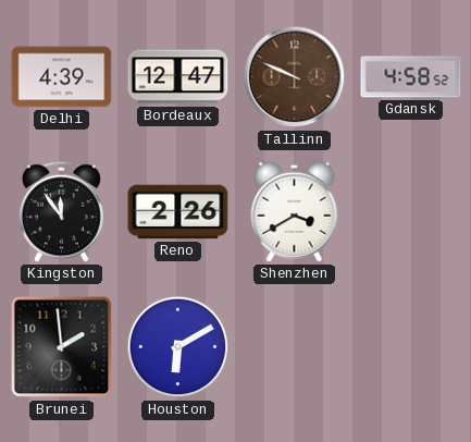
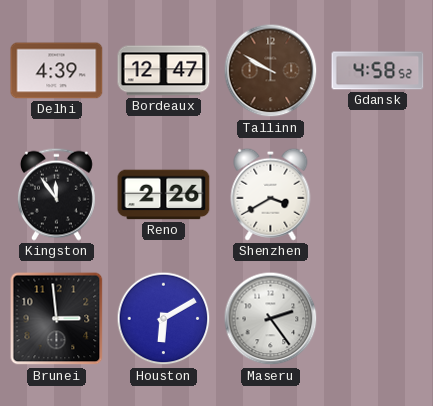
Tallinn: 9:49 -> 9:50
Brunei: 1:59 -> 2:59
Maseru: none -> 2:24
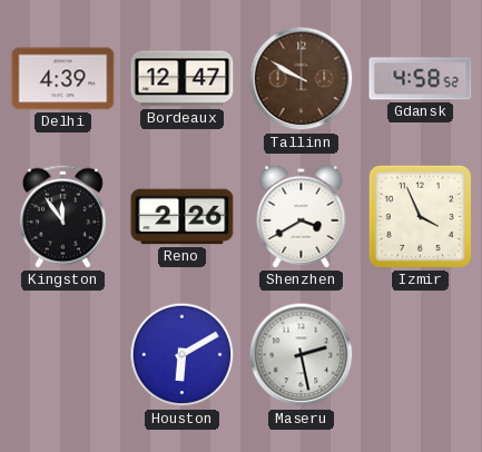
Izmir: none -> 3:56
Brunei: 2:59 -> none
Maseru: 2:24 -> 2:28
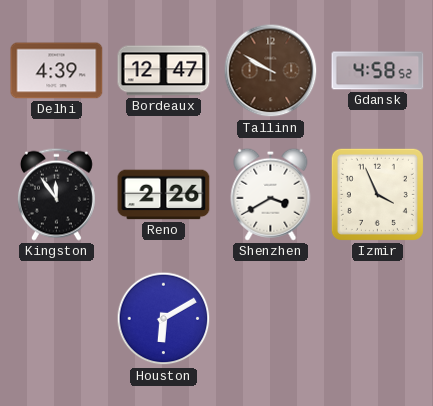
Maseru: 2:28 -> none
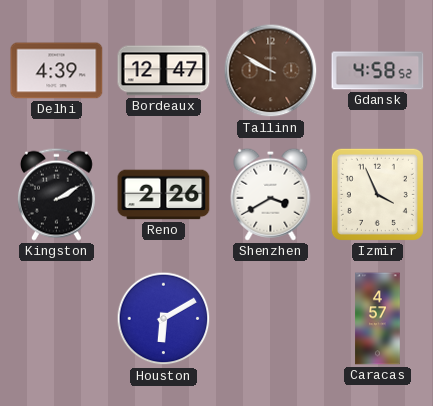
Kingston: 11:54 -> 2:10
Caracas: none -> 4:57
